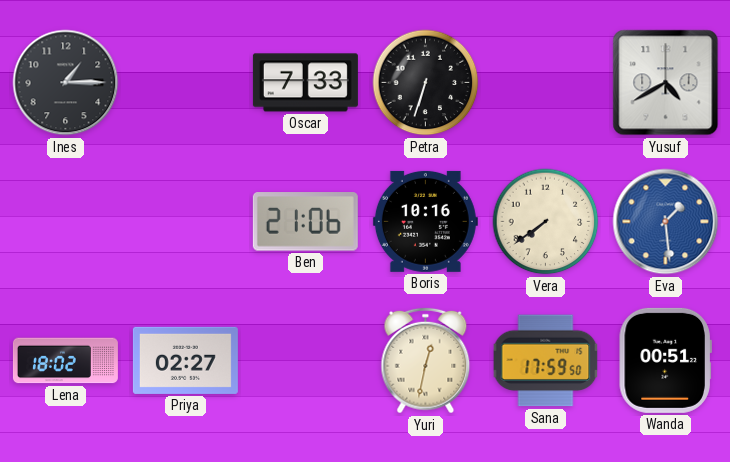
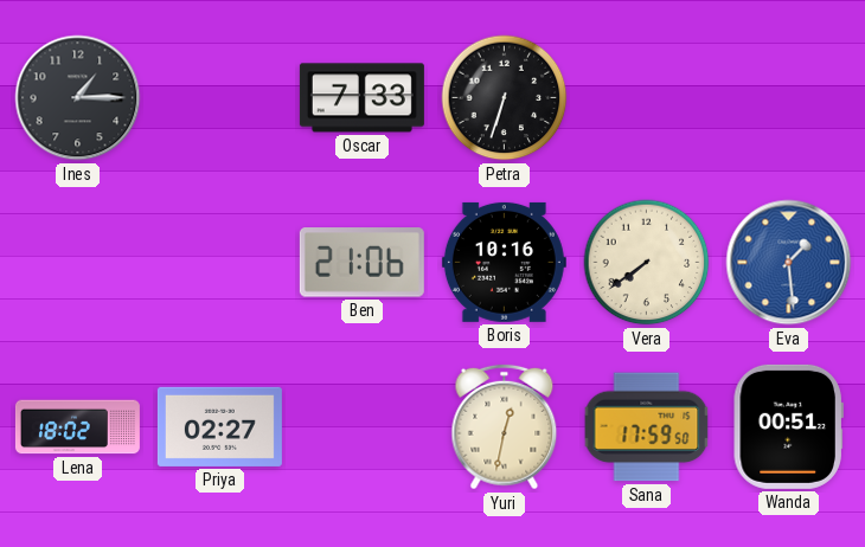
Yusuf: 4:40 -> none
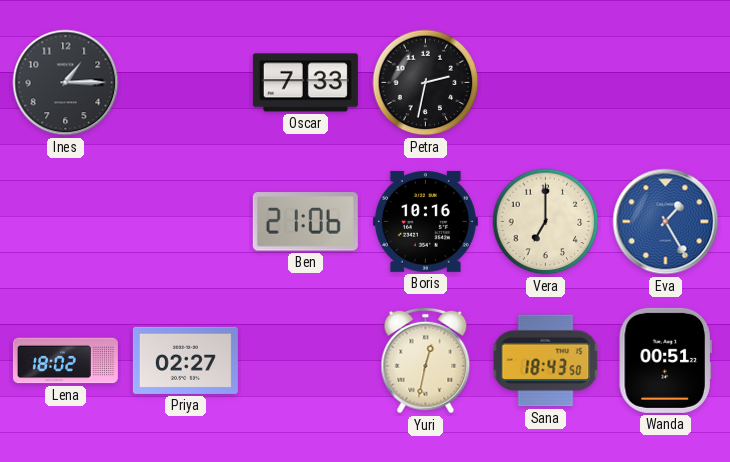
Petra: 6:33 -> 2:32
Vera: 7:39 -> 7:00
Eva: 1:29 -> 1:25
Sana: 17:59 -> 18:43
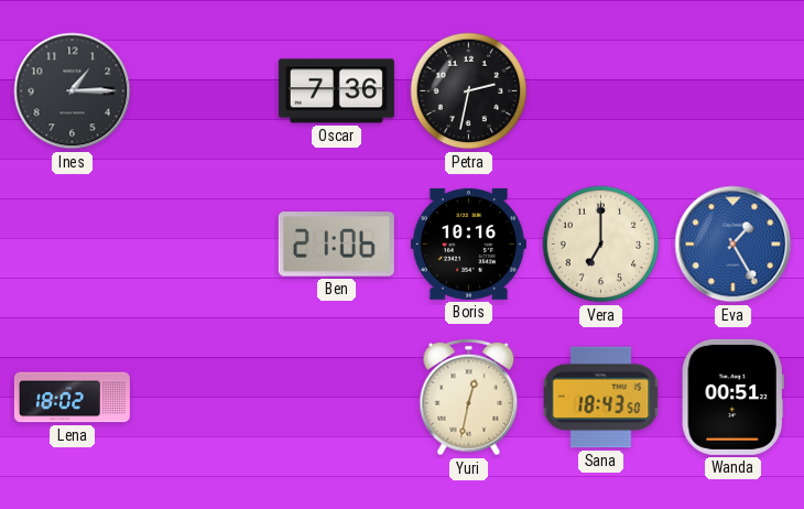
Oscar: 7:33 -> 7:36
Priya: 02:27 -> none
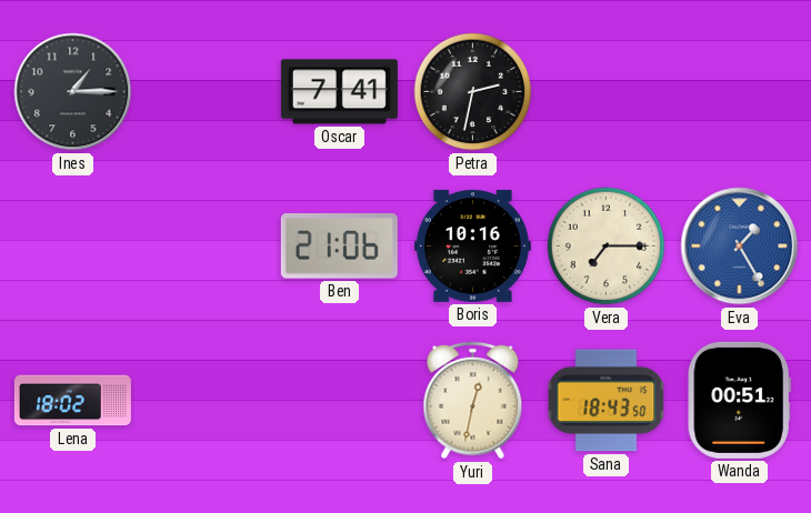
Oscar: 7:36 -> 7:41
Vera: 7:00 -> 7:15
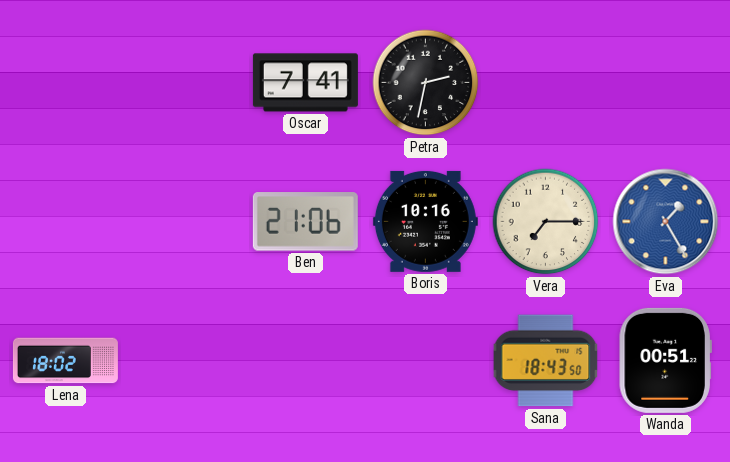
Ines: 1:15 -> none
Yuri: 12:32 -> none
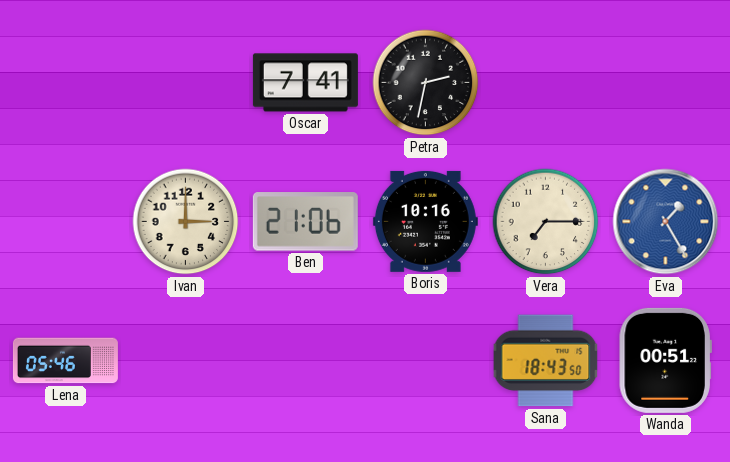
Ivan: none -> 3:00
Lena: 18:02 -> 05:46
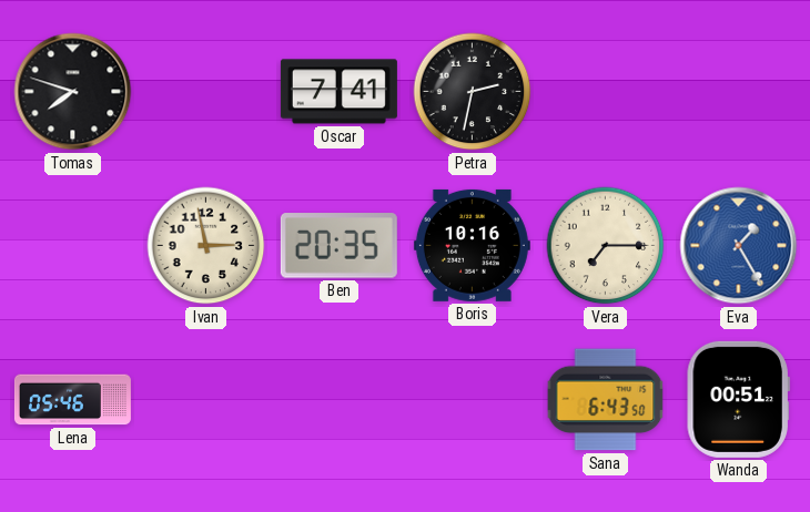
Tomas: none -> 7:48
Ivan: 3:00 -> 2:58
Ben: 21:06 -> 20:35
Sana: 18:43 -> 6:43
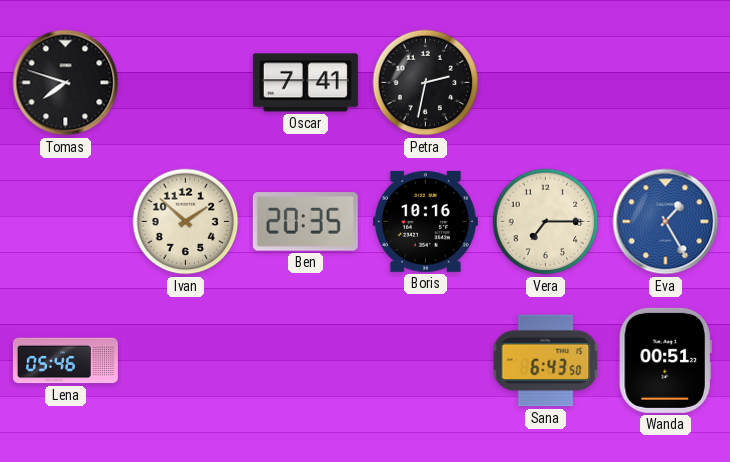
Ivan: 2:58 -> 1:52
